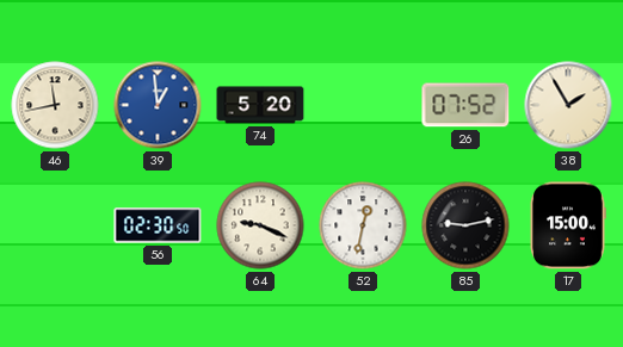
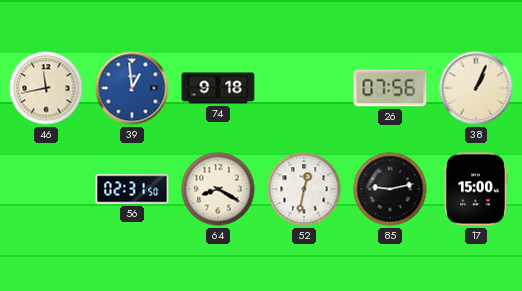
74: 5:20 -> 9:18
26: 07:52 -> 07:56
38: 1:55 -> 1:04
56: 02:30 -> 02:31
64: 9:19 -> 8:20
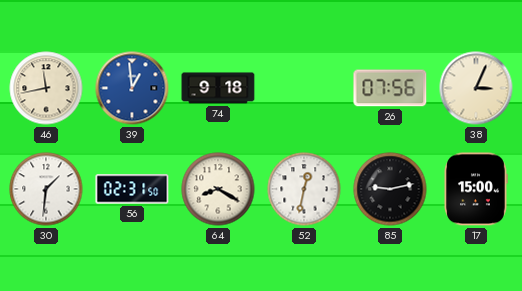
38: 1:04 -> 3:04
30: none -> 1:31
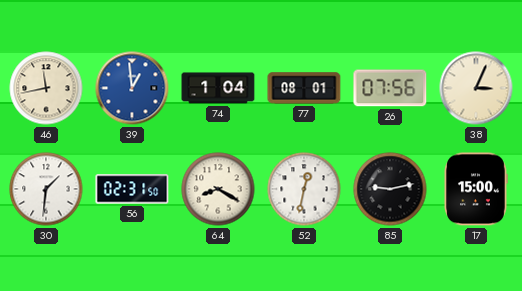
74: 9:18 -> 1:04
77: none -> 08:01
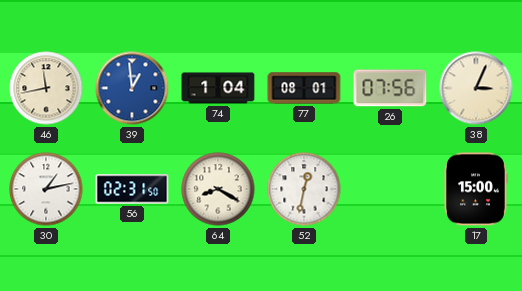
30: 1:31 -> 1:13
85: 9:13 -> none
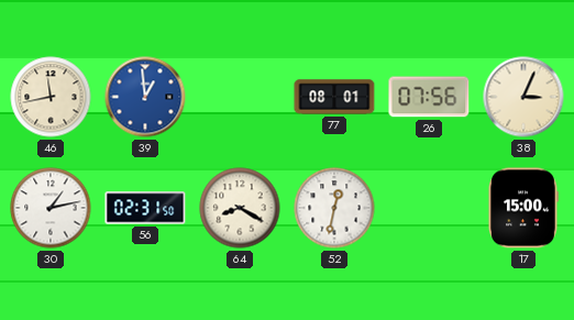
74: 1:04 -> none
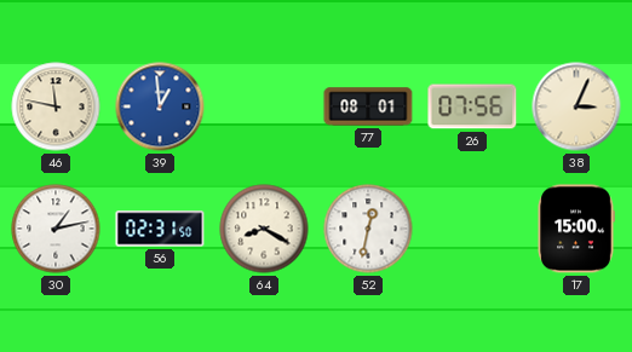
46: 11:43 -> 11:47
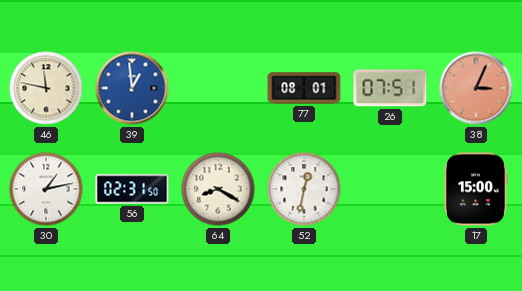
26: 07:56 -> 07:51
38 dial: cream -> salmon
